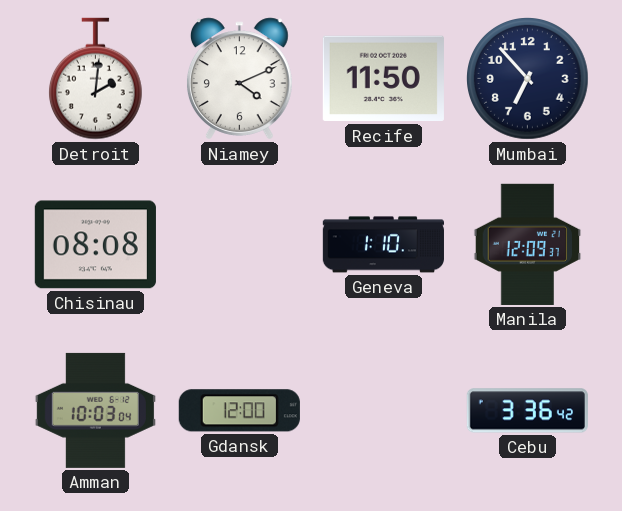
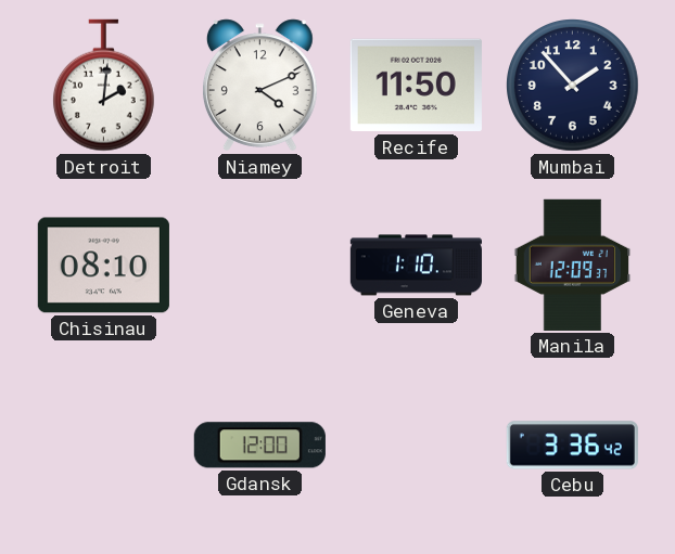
Mumbai: 6:53 -> 1:53
Chisinau: 08:08 -> 08:10
Amman: 10:03 -> none
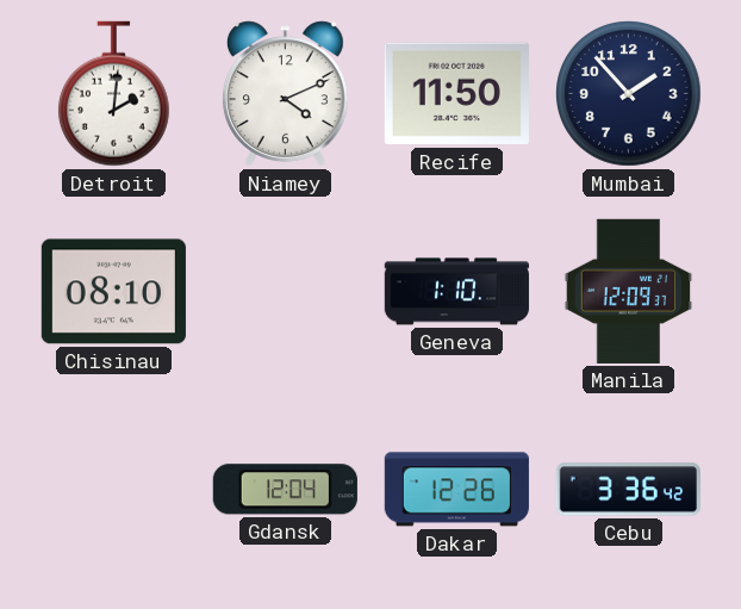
Gdansk: 12:00 -> 12:04
Dakar: none -> 12:26
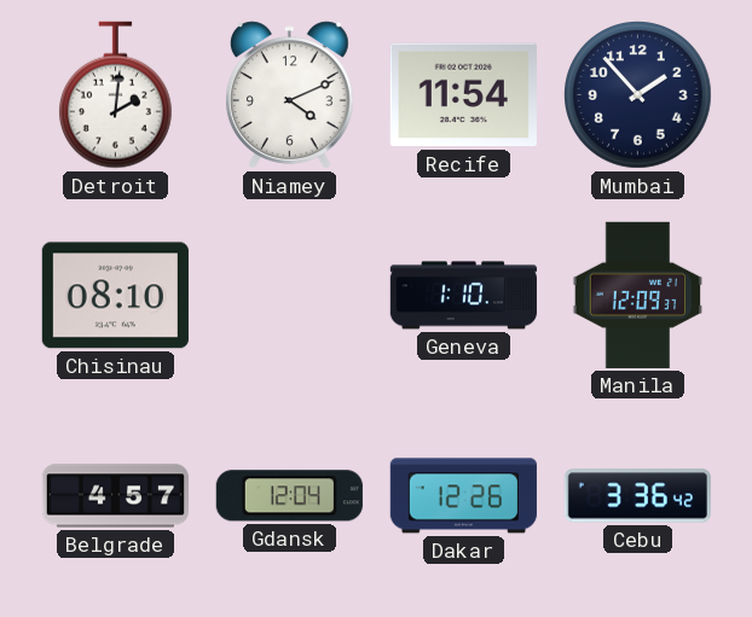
Recife: 11:50 -> 11:54
Belgrade: none -> 4:57
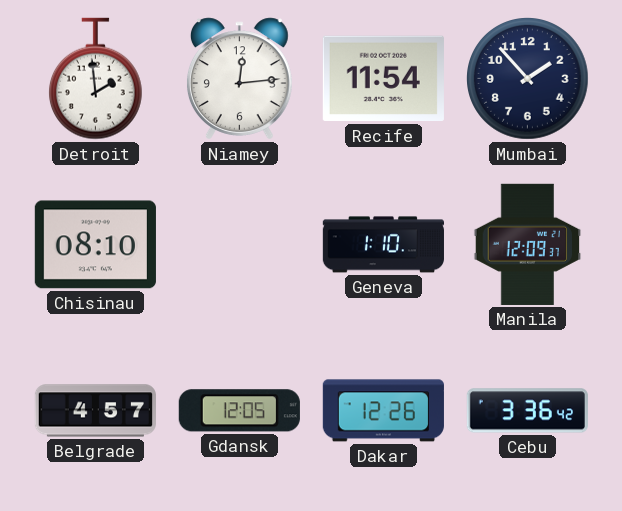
Detroit: 2:01 -> 1:59
Niamey: 4:11 -> 12:14
Gdansk: 12:04 -> 12:05
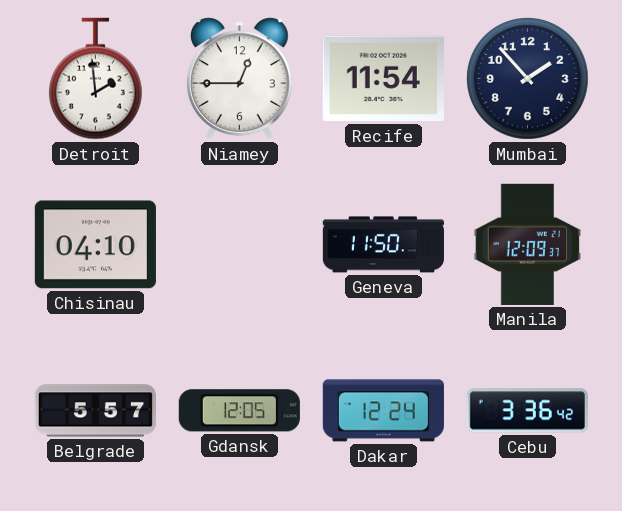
Niamey: 12:14 -> 12:45
Chisinau: 08:10 -> 04:10
Geneva: 1:10 -> 11:50
Belgrade: 4:57 -> 5:57
Dakar: 12:26 -> 12:24
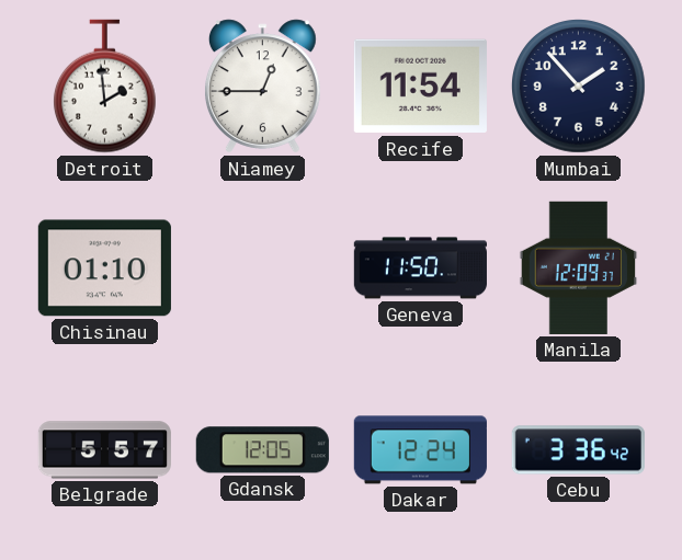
Chisinau: 04:10 -> 01:10
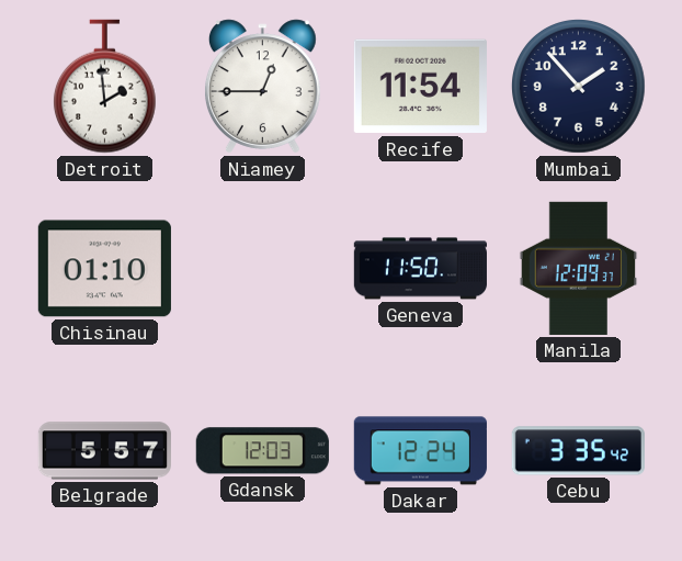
Gdansk: 12:05 -> 12:03
Cebu: 3:36 -> 3:35
